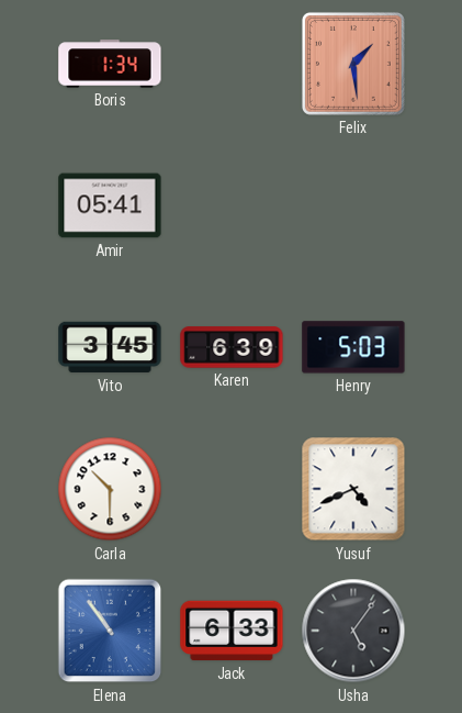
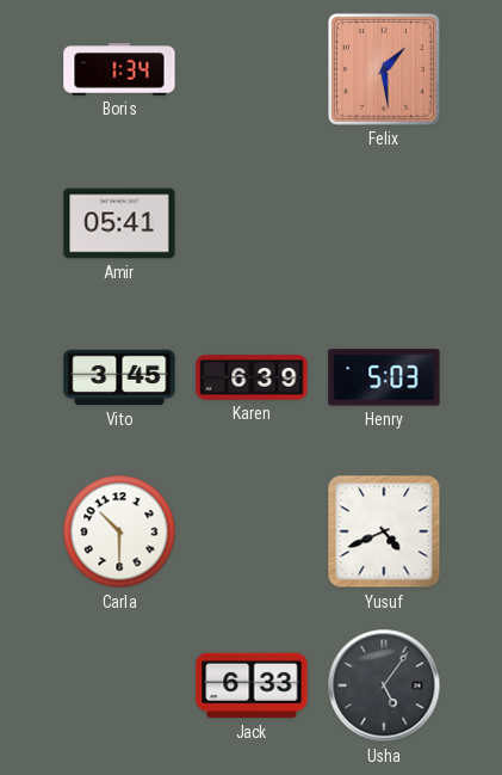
Elena: 10:54 -> none
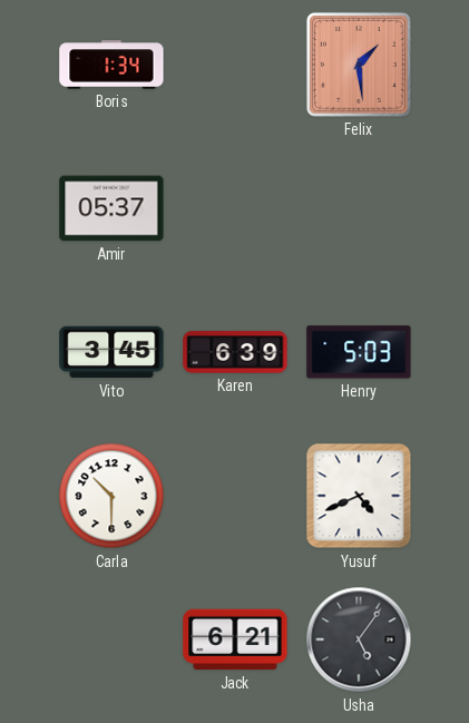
Amir: 05:41 -> 05:37
Jack: 6:33 -> 6:21
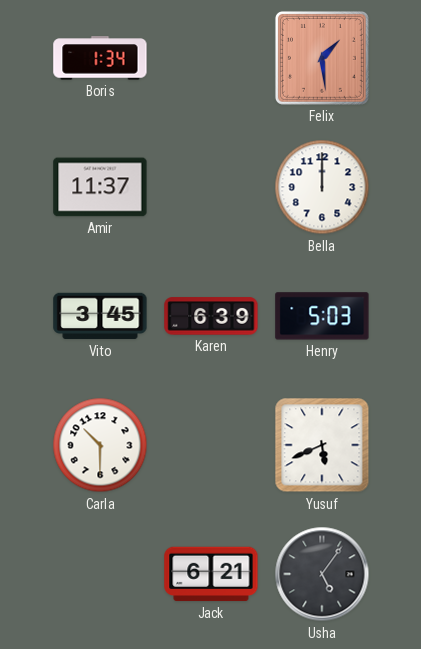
Amir: 05:37 -> 11:37
Bella: none -> 12:00
Yusuf: 4:41 -> 5:41
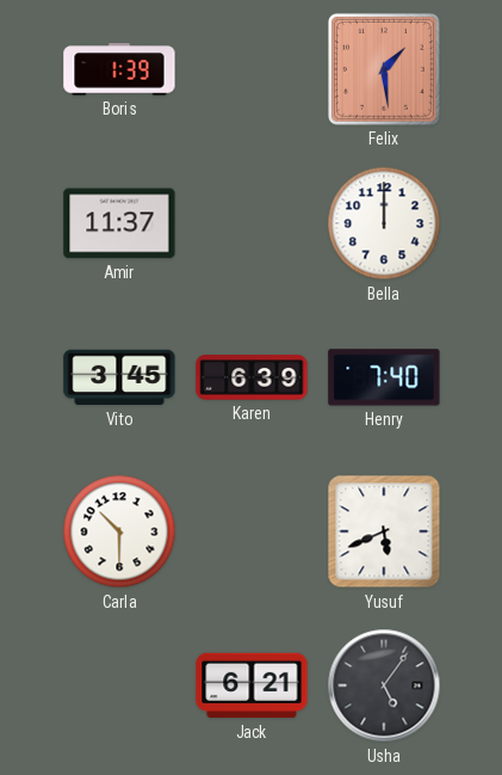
Boris: 1:34 -> 1:39
Henry: 5:03 -> 7:40
